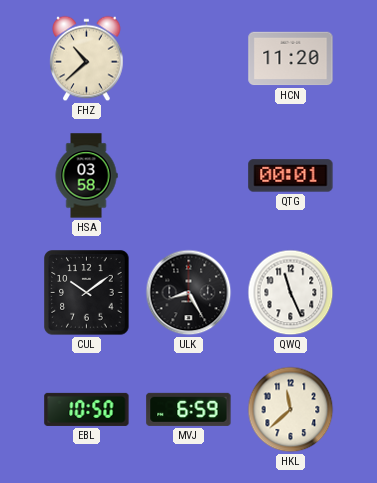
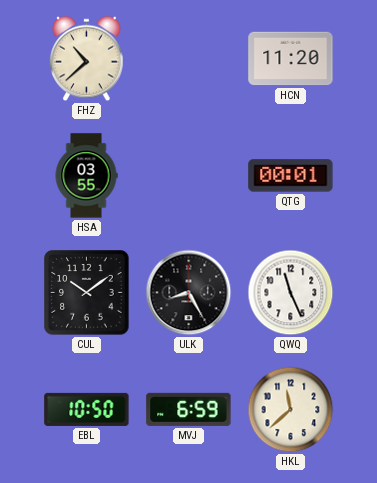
HSA: 03:58 -> 03:55
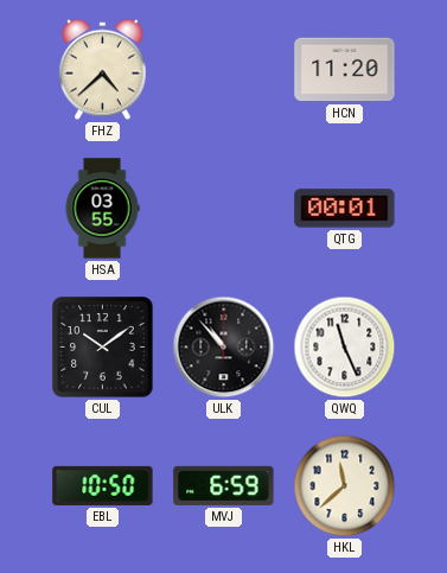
FHZ: 10:38 -> 4:38
ULK: 8:25 -> 10:53
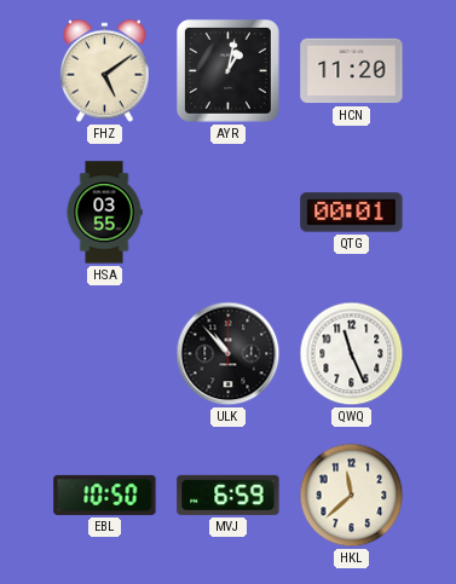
FHZ: 4:38 -> 5:09
AYR: none -> 1:02
CUL: 10:09 -> none
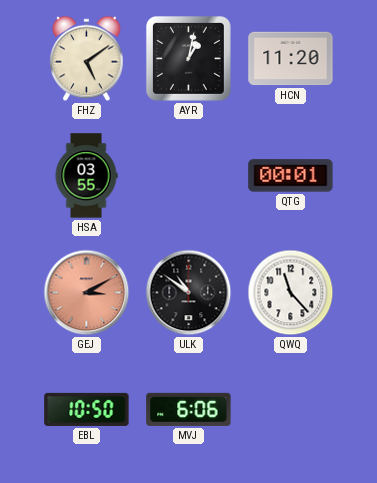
GEJ: none -> 3:10
ULK: 10:53 -> 10:51
QWQ: 11:26 -> 11:23
MVJ: 6:59 -> 6:06
HKL: 11:38 -> none
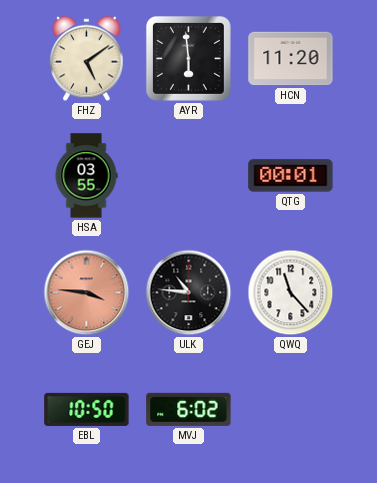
AYR: 1:02 -> 5:59
GEJ: 3:10 -> 3:46
ULK: 10:51 -> 10:46
MVJ: 6:06 -> 6:02
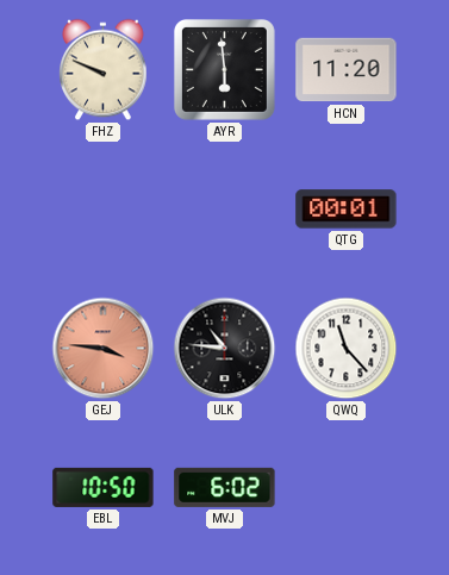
FHZ: 5:09 -> 9:49
HSA: 03:55 -> none
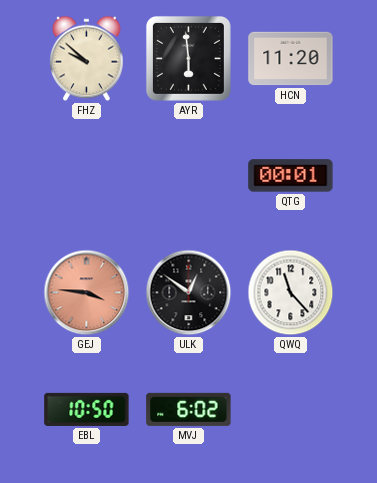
FHZ: 9:49 -> 9:52
ULK: 10:46 -> 12:51
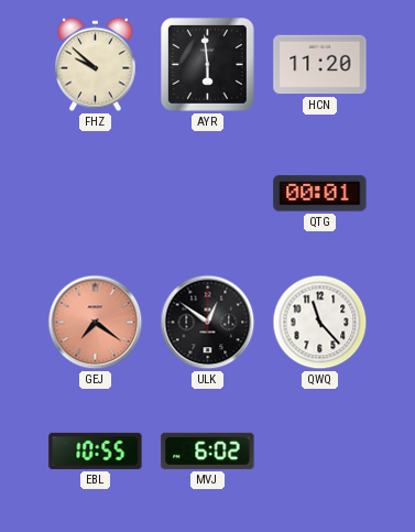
GEJ: 3:46 -> 7:21
EBL: 10:50 -> 10:55
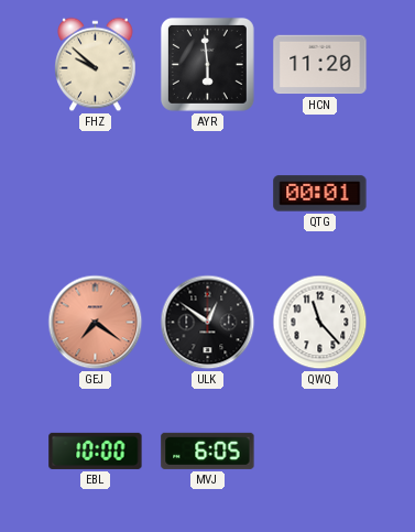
EBL: 10:55 -> 10:00
MVJ: 6:02 -> 6:05
